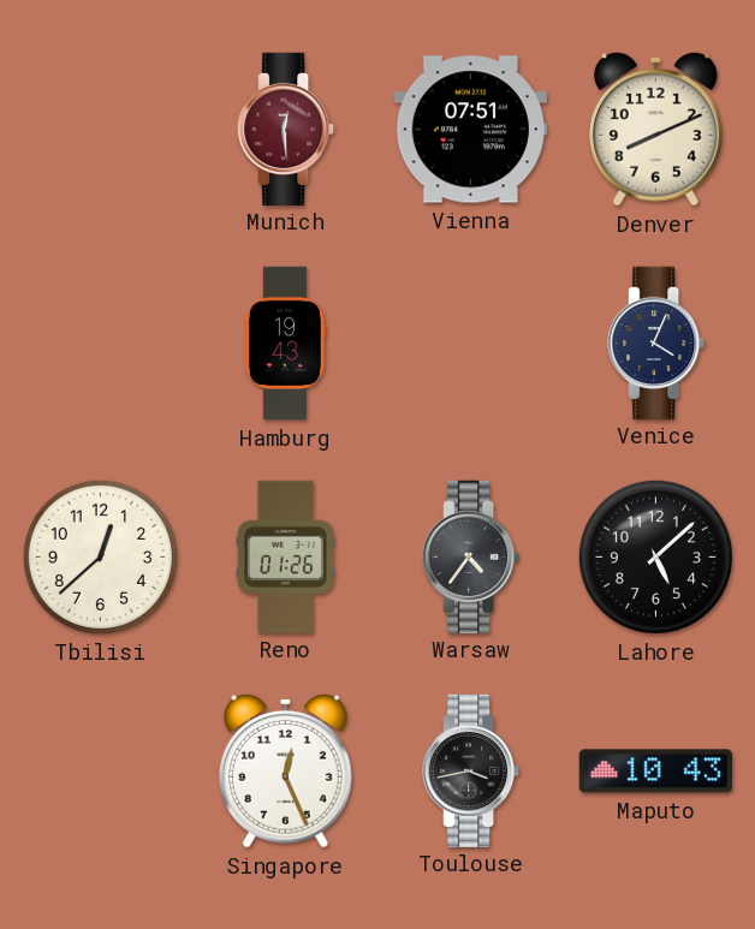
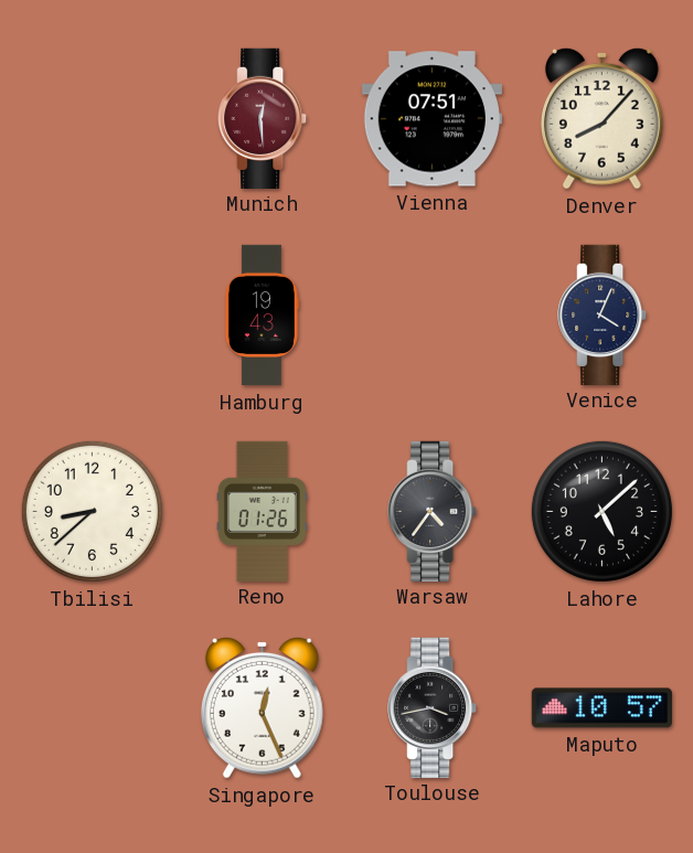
Denver: 8:11 -> 8:07
Tbilisi: 12:38 -> 8:38
Maputo: 10:43 -> 10:57
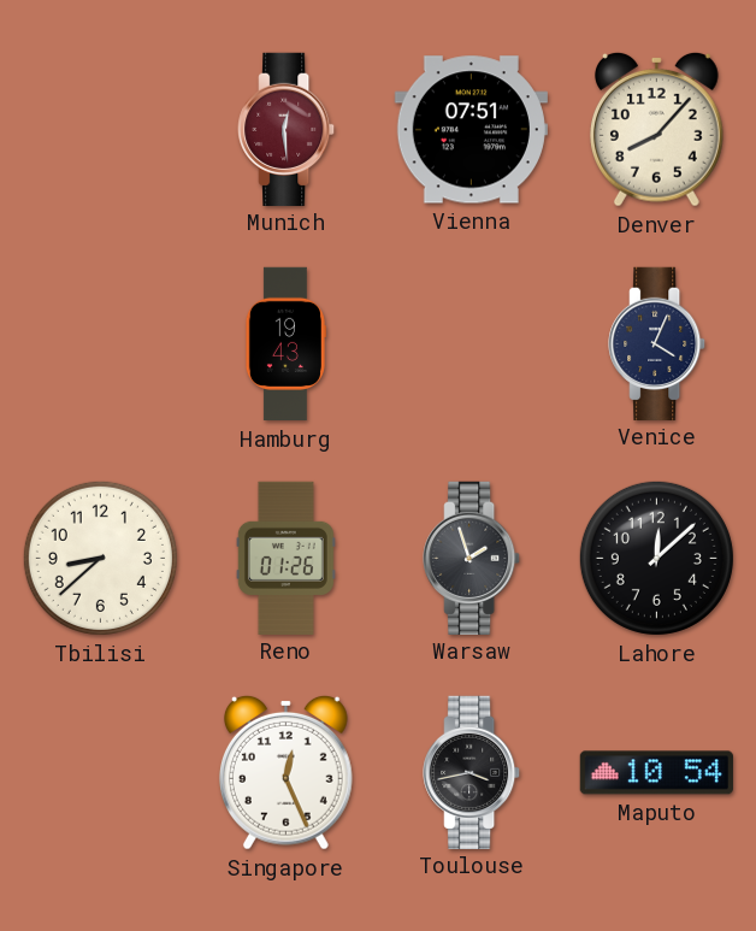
Warsaw: 4:36 -> 1:57
Lahore: 5:08 -> 12:08
Maputo: 10:57 -> 10:54
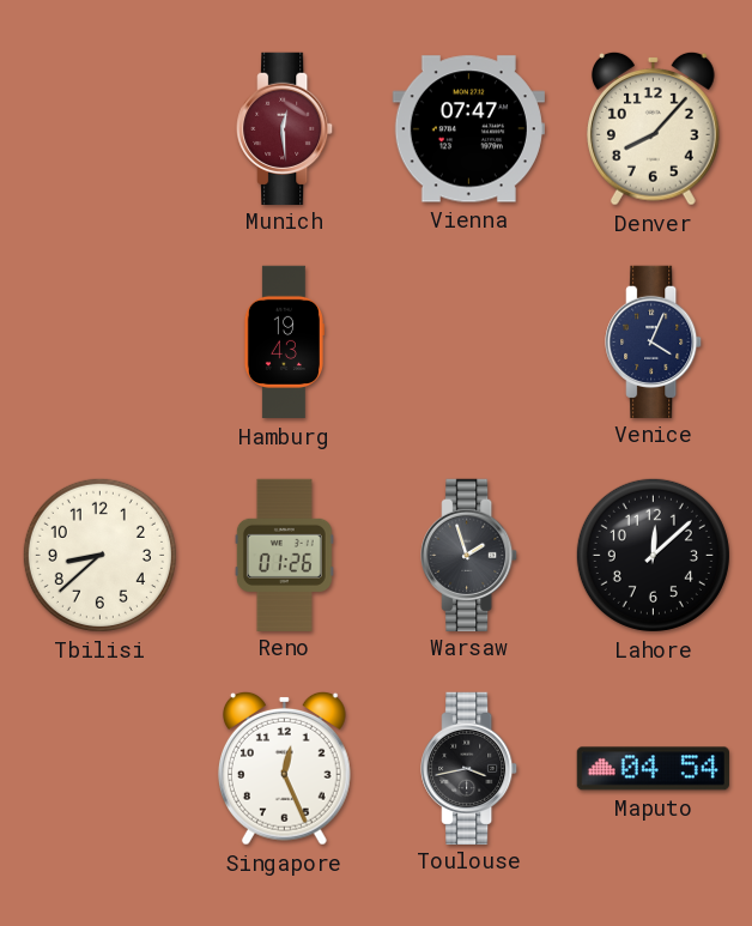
Vienna: 07:51 -> 07:47
Maputo: 10:54 -> 04:54
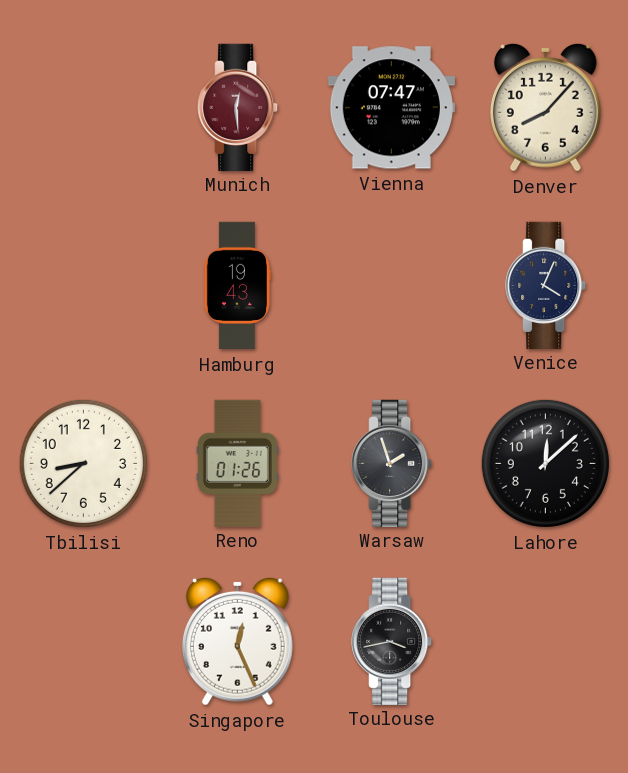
Maputo: 04:54 -> none
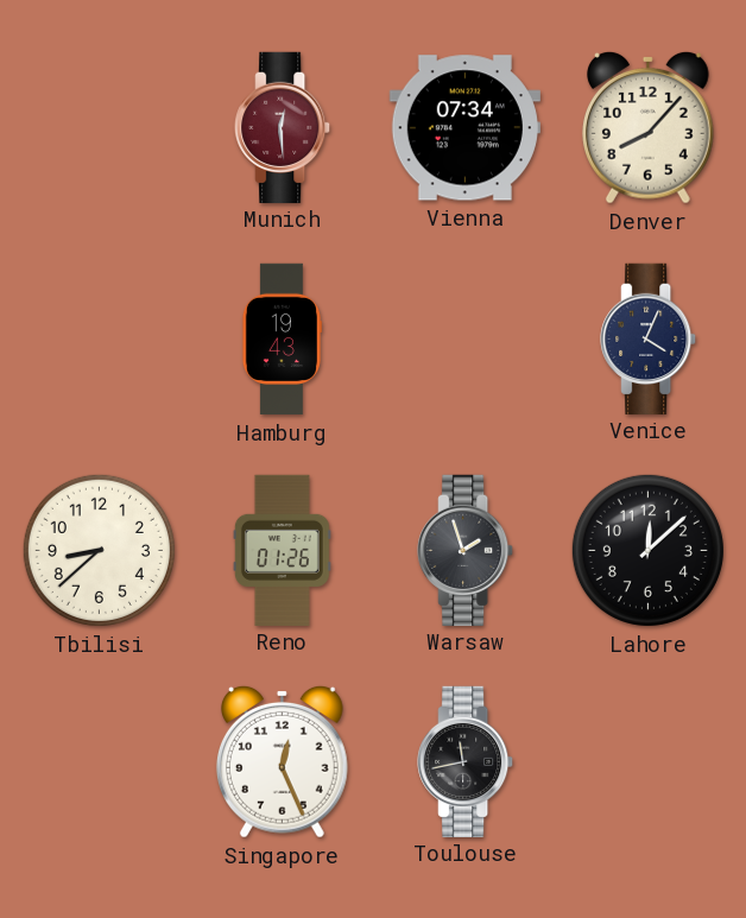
Vienna: 07:47 -> 07:34
Toulouse: 3:43 -> 11:43
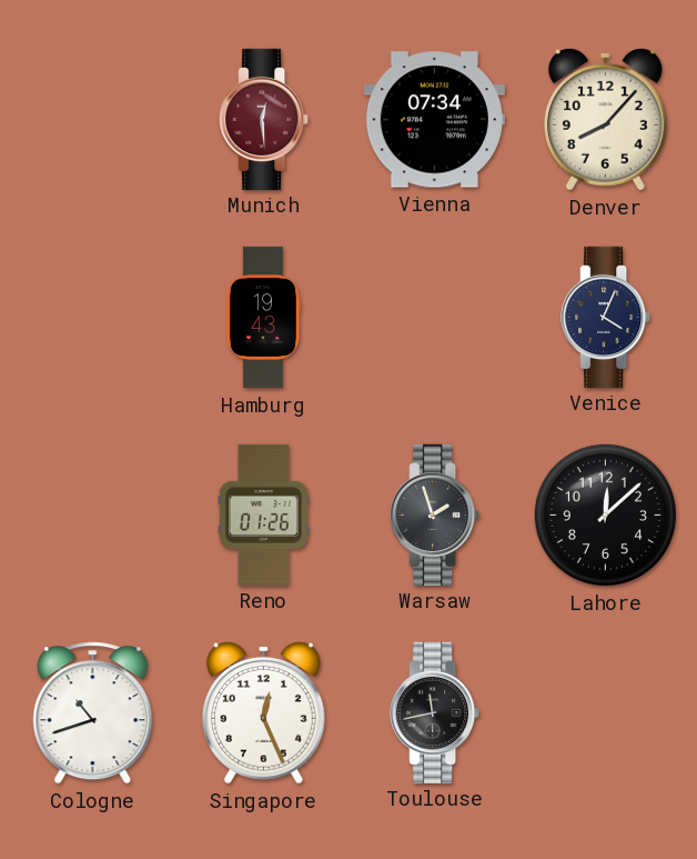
Tbilisi: 8:38 -> none
Cologne: none -> 10:42
